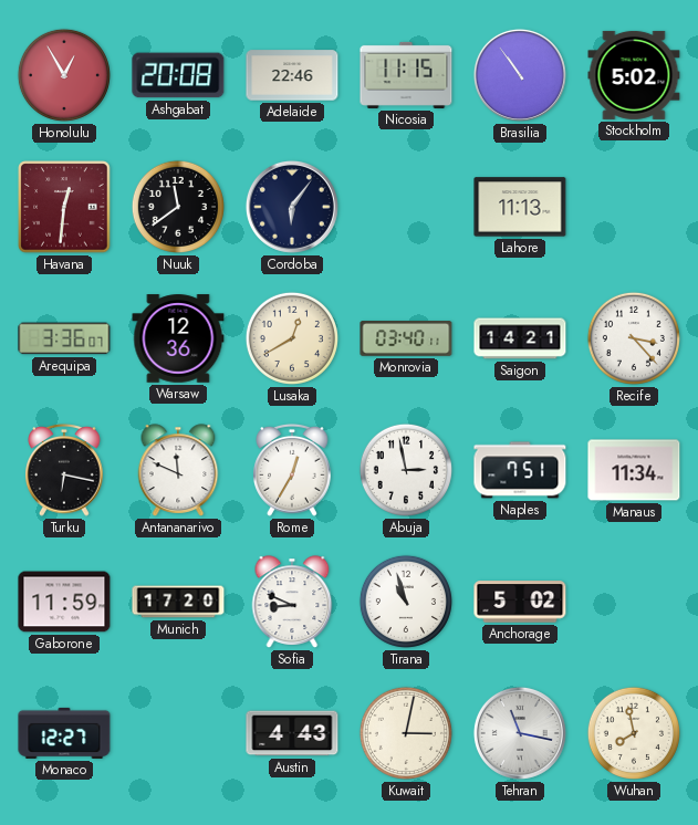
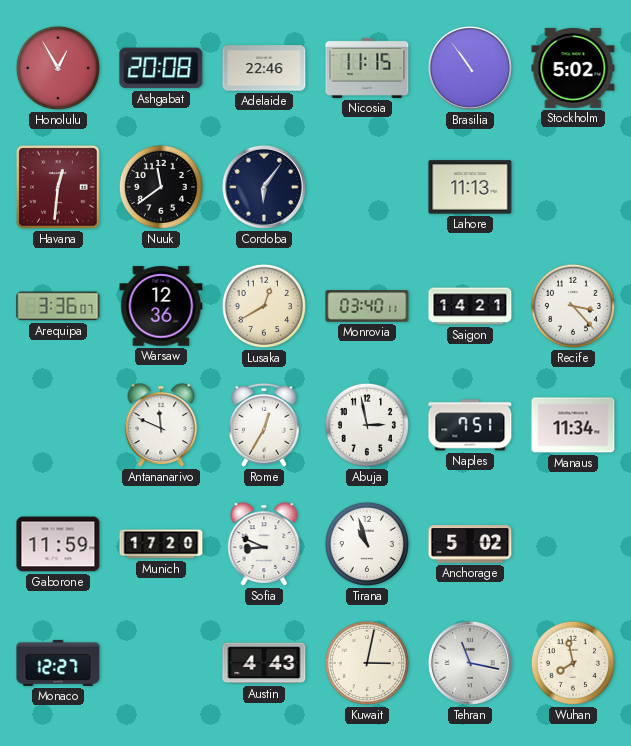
Turku: 6:17 -> none
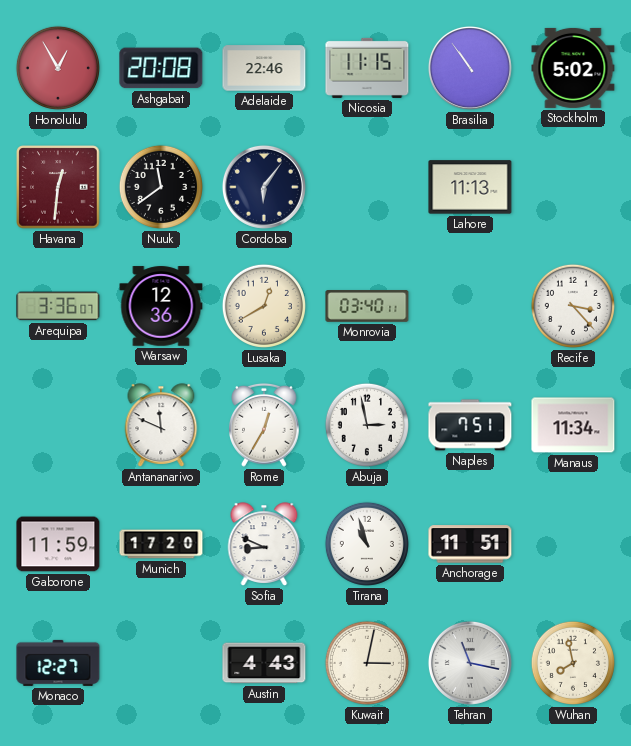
Saigon: 14:21 -> none
Anchorage: 5:02 -> 11:51
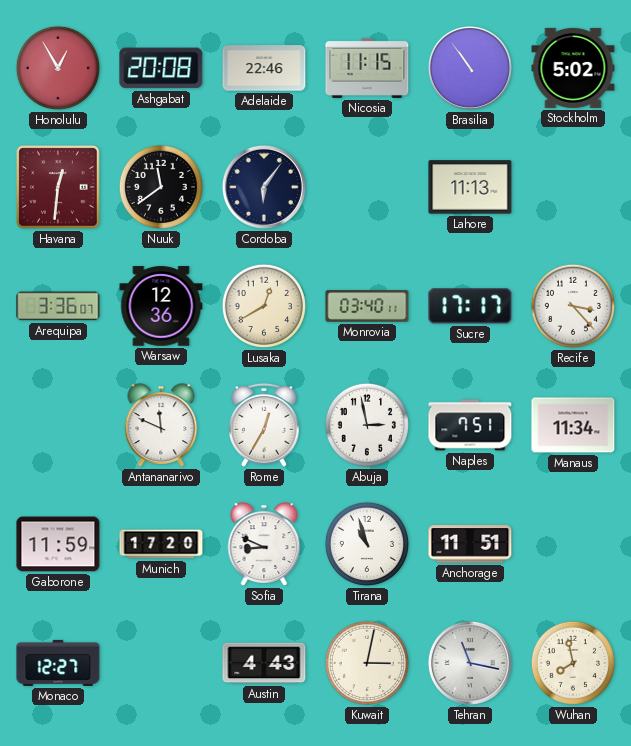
Sucre: none -> 17:17
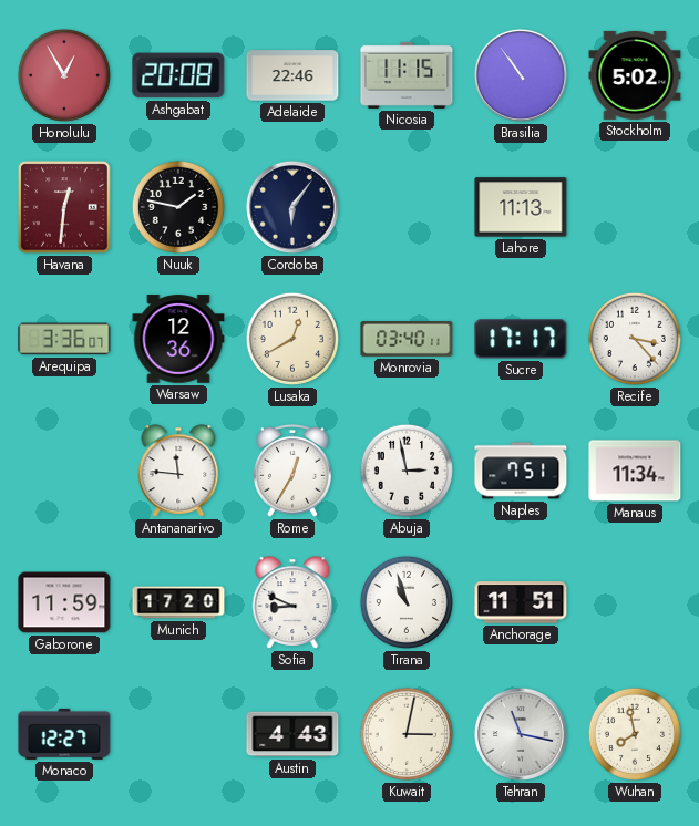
Nuuk: 11:39 -> 1:47
Antananarivo: 11:49 -> 11:46
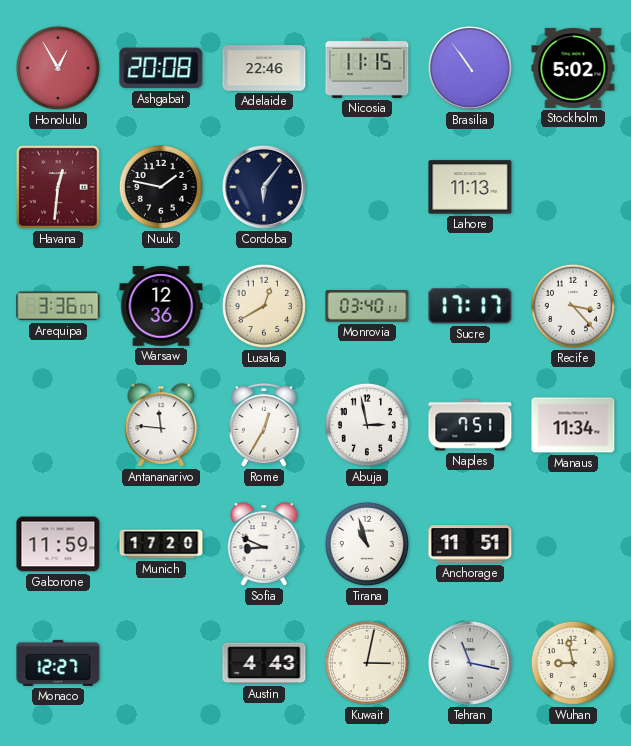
Wuhan: 7:58 -> 8:58
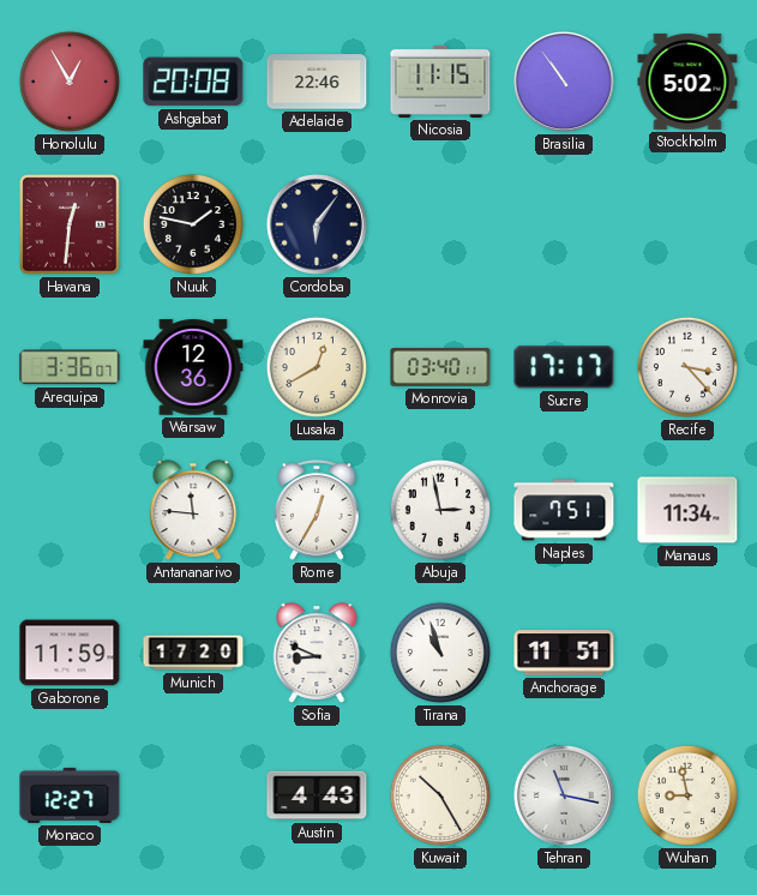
Lahore: 11:13 -> none
Kuwait: 3:02 -> 10:25
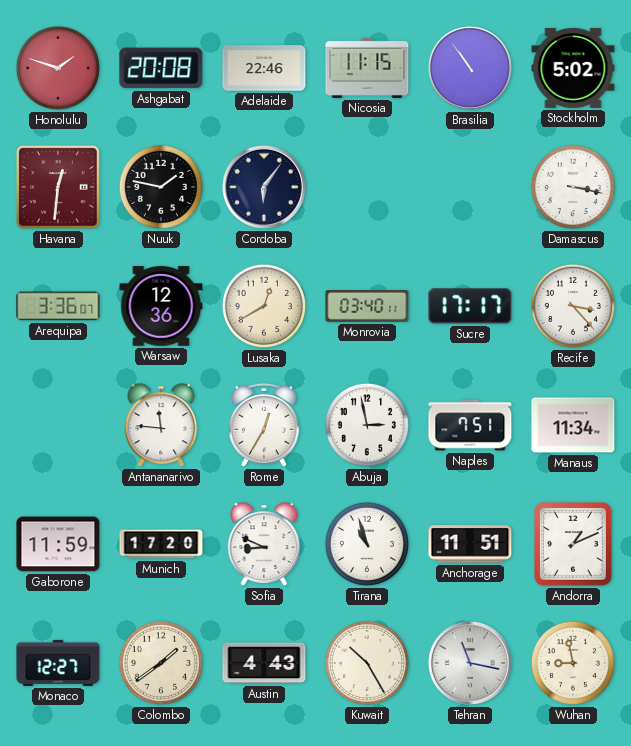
Honolulu: 12:55 -> 1:48
Damascus: none -> 3:17
Andorra: none -> 1:11
Colombo: none -> 1:39
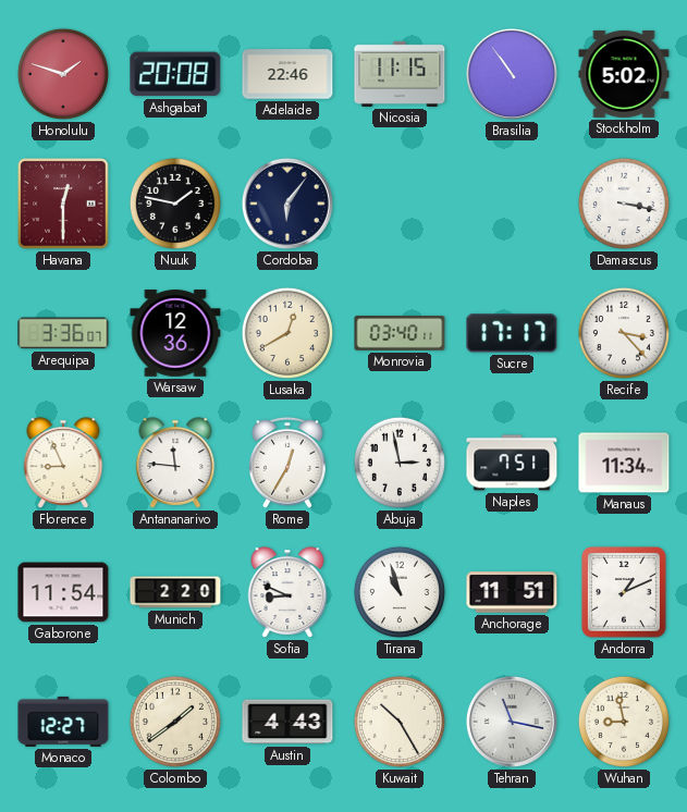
Havana: 12:31 -> 12:30
Florence: none -> 8:56
Gaborone: 11:59 -> 11:54
Munich: 17:20 -> 2:20
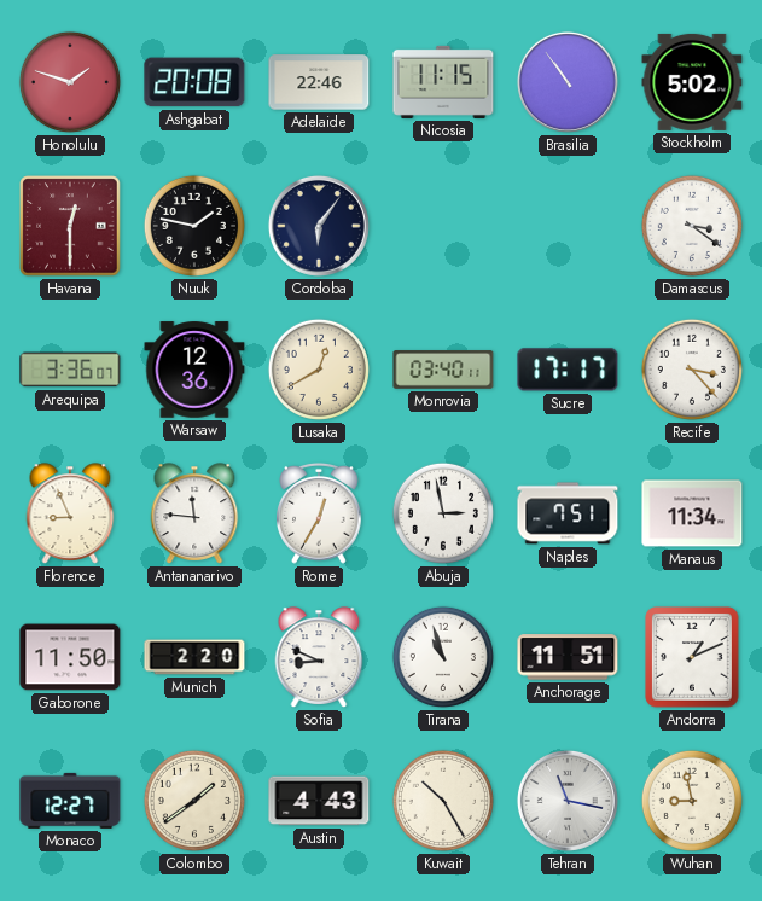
Damascus: 3:17 -> 3:21
Gaborone: 11:54 -> 11:50
